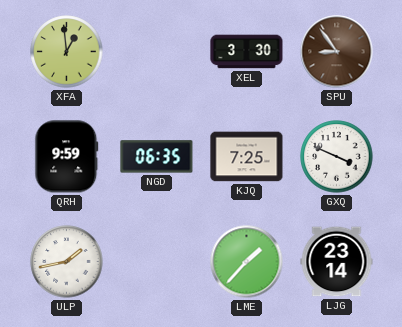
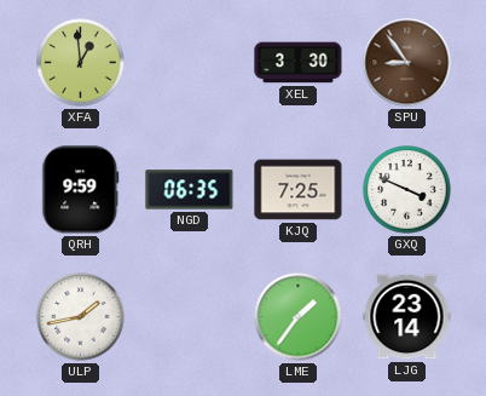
LME: 1:37 -> 1:36
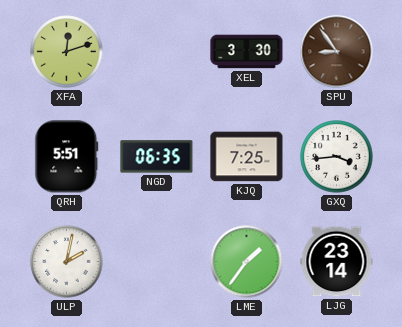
XFA: 12:59 -> 12:12
QRH: 9:59 -> 5:51
GXQ: 3:49 -> 3:44
ULP: 1:43 -> 2:02
